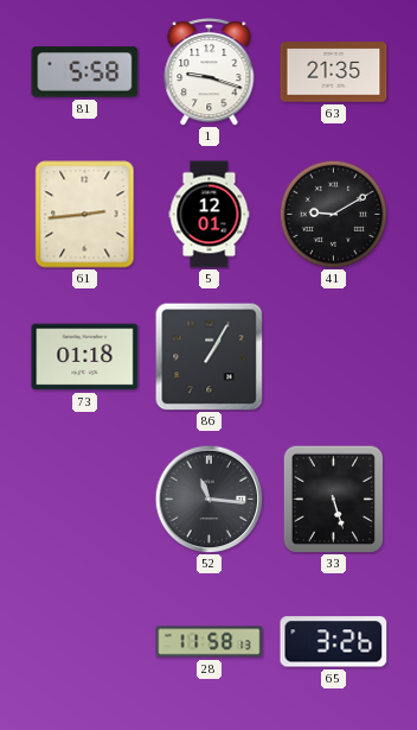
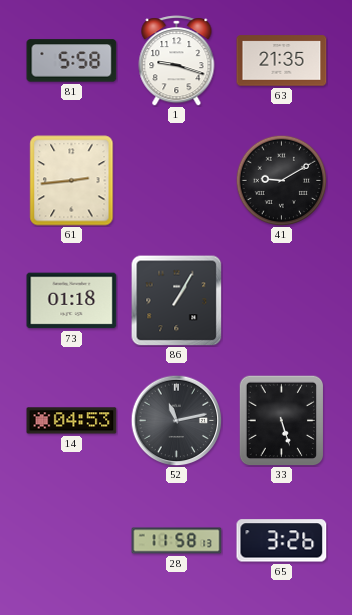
5: 12:01 -> none
14: none -> 04:53
52: 11:16 -> 11:13
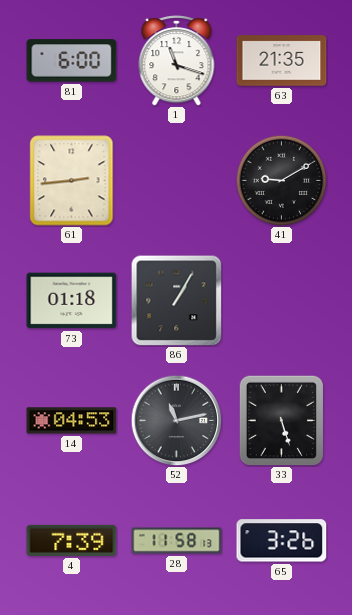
81: 5:58 -> 6:00
1: 9:18 -> 11:18
4: none -> 7:39
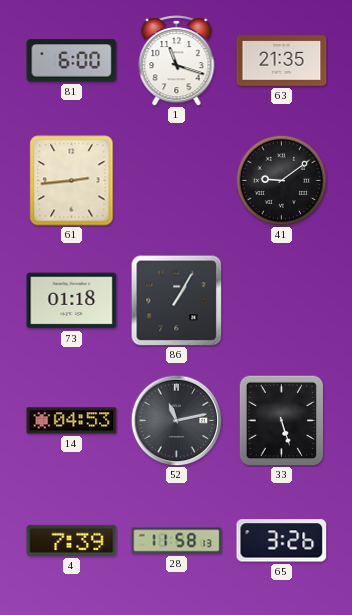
41: 9:10 -> 9:09
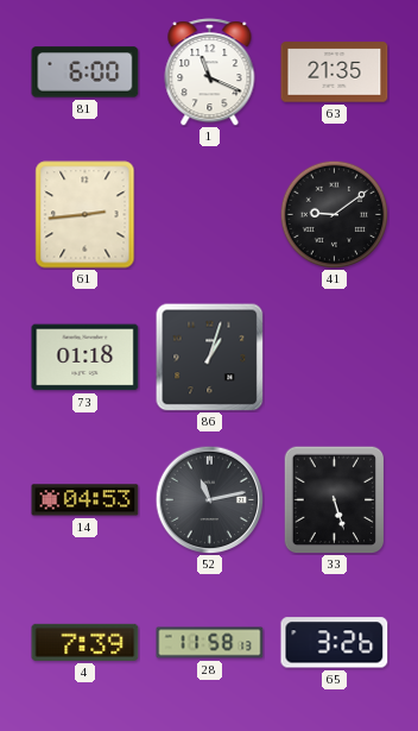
1: 11:18 -> 11:19
86: 1:05 -> 1:03
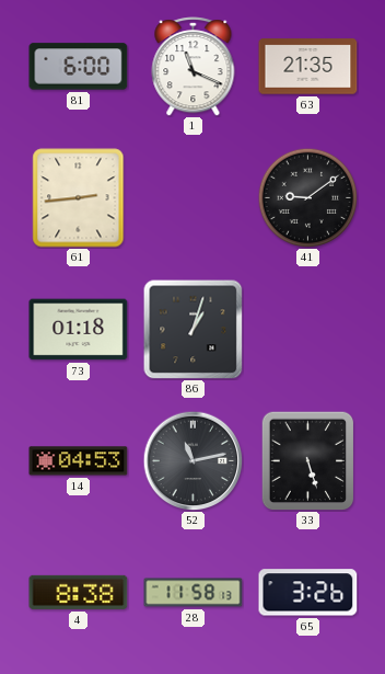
4: 7:39 -> 8:38
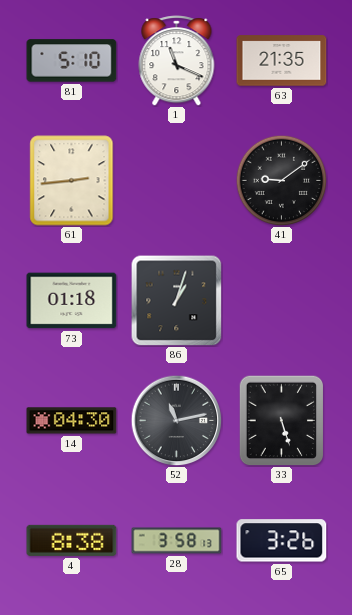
81: 6:00 -> 5:10
14: 04:53 -> 04:30
28: 11:58 -> 3:58
